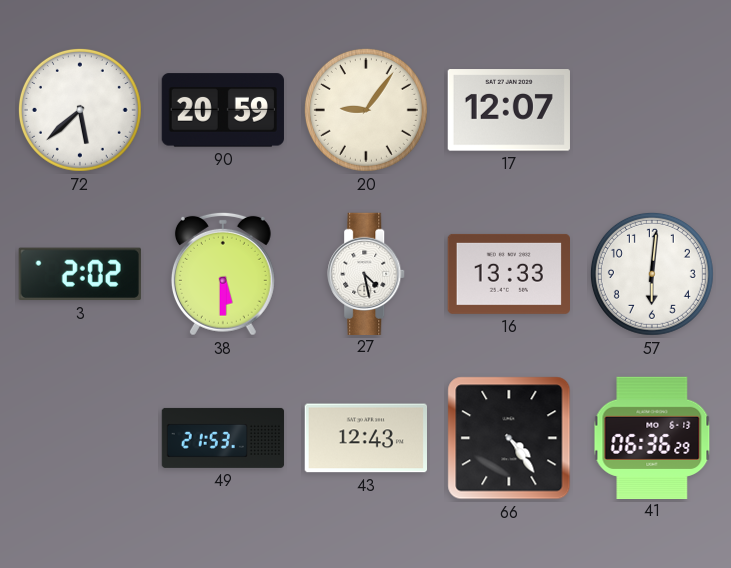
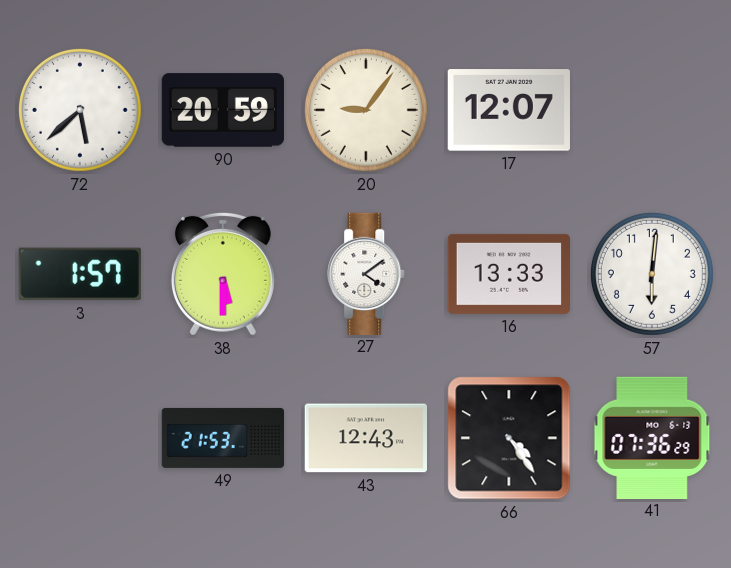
3: 2:02 -> 1:57
27: 4:28 -> 4:09
41: 06:36 -> 07:36
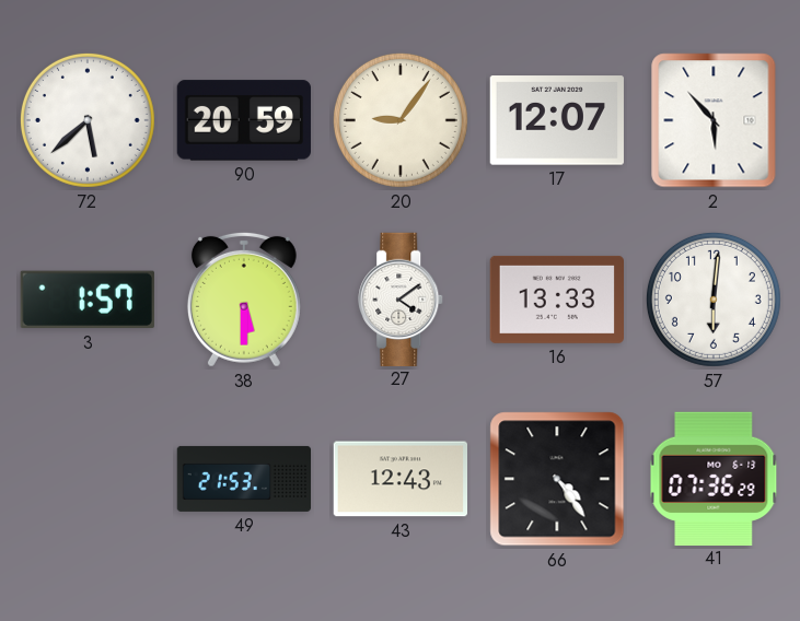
2: none -> 5:53
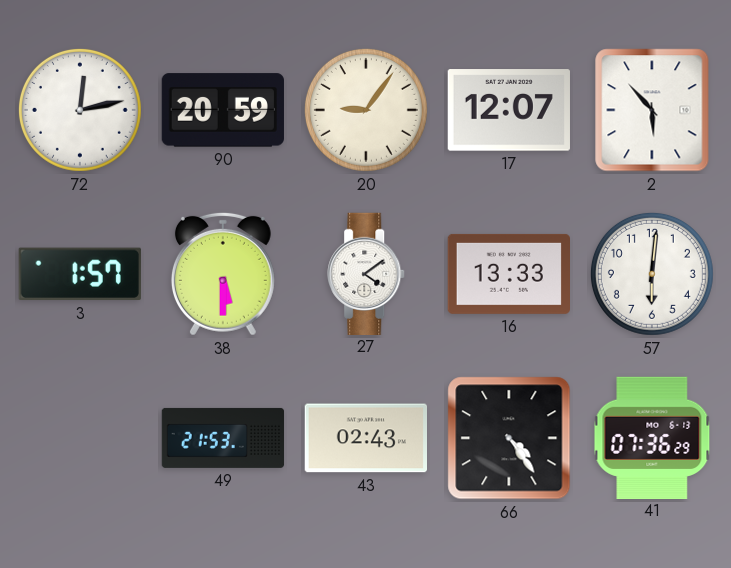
72: 5:38 -> 12:13
43: 12:43 -> 02:43
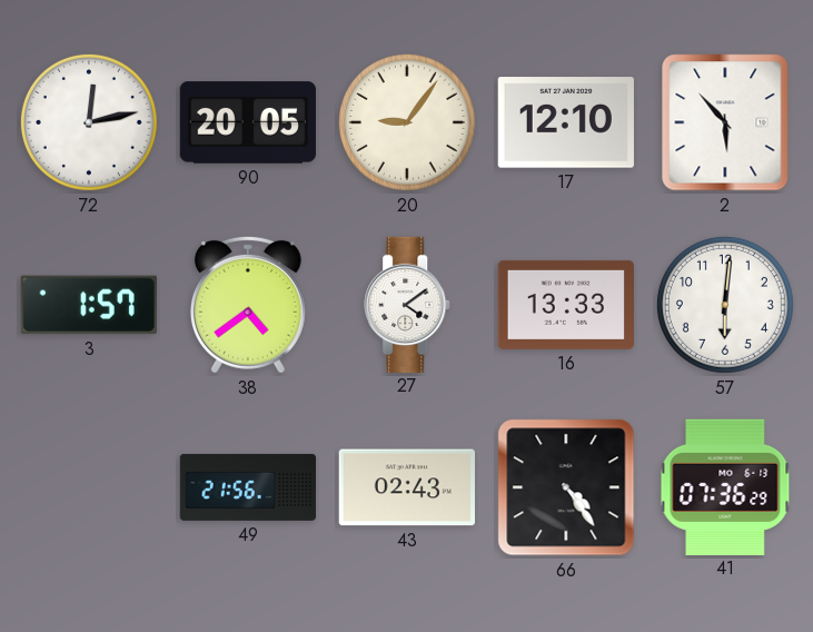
90: 20:59 -> 20:05
17: 12:07 -> 12:10
38: 5:30 -> 4:39
49: 21:53 -> 21:56
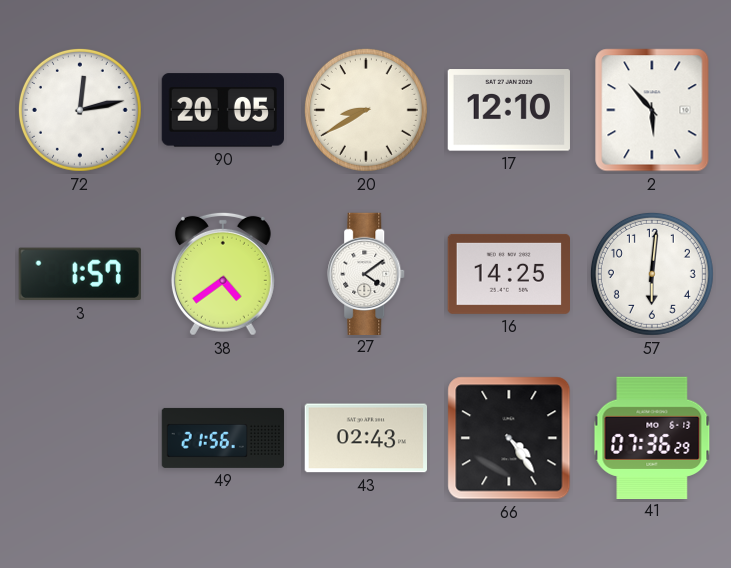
20: 9:06 -> 8:40
16: 13:33 -> 14:25
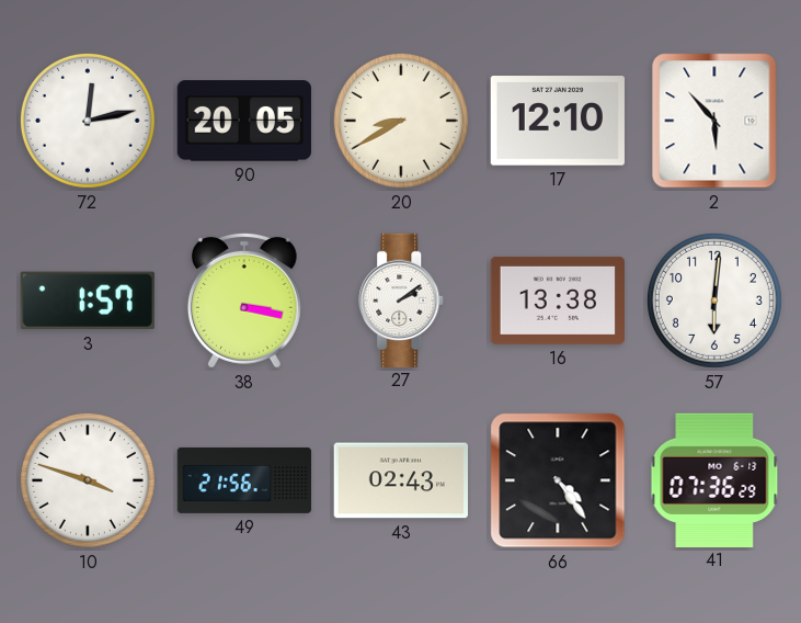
38: 4:39 -> 3:17
27: 4:09 -> 2:09
16: 14:25 -> 13:38
10: none -> 3:48
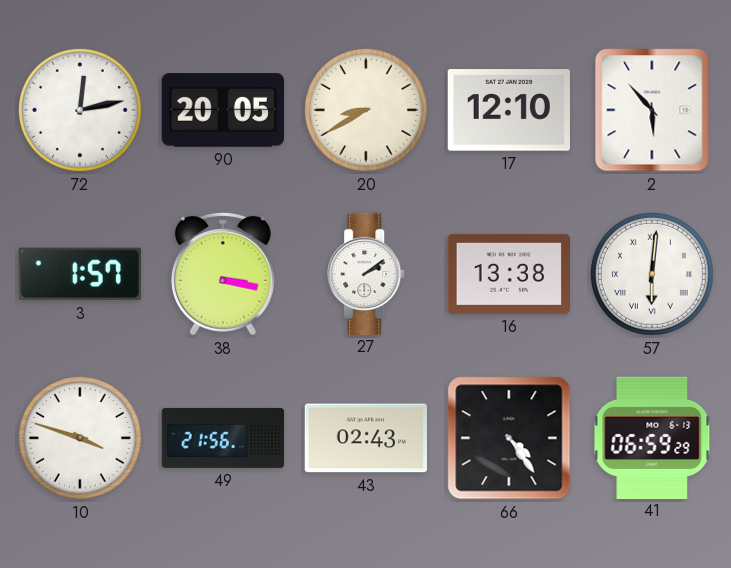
57 numerals: Arabic -> Roman
41: 07:36 -> 06:59
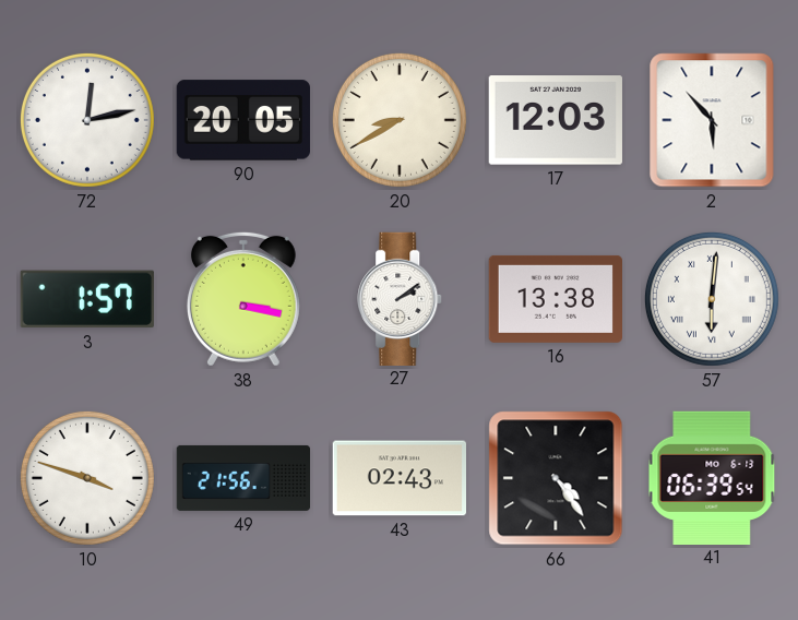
17: 12:10 -> 12:03
41: 06:59 -> 06:39
